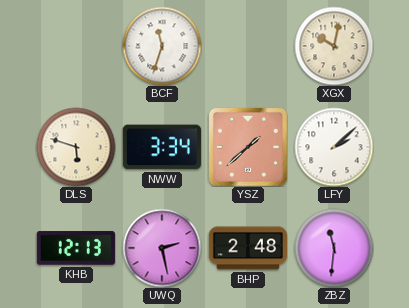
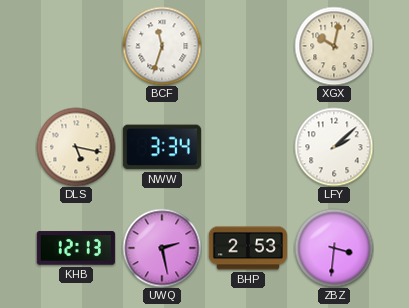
DLS: 5:48 -> 5:17
YSZ: 1:38 -> none
BHP: 2:48 -> 2:53
ZBZ: 11:31 -> 3:31
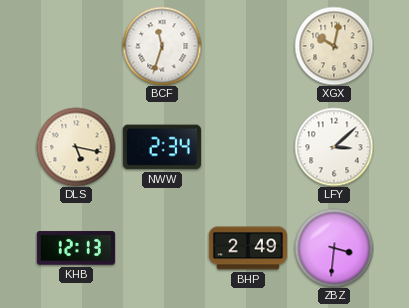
NWW: 3:34 -> 2:34
LFY: 2:08 -> 3:08
UWQ: 2:28 -> none
BHP: 2:53 -> 2:49
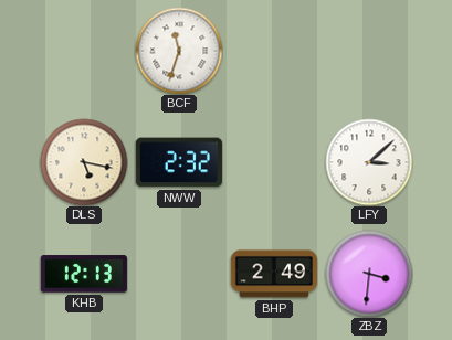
XGX: 10:02 -> none
NWW: 2:34 -> 2:32
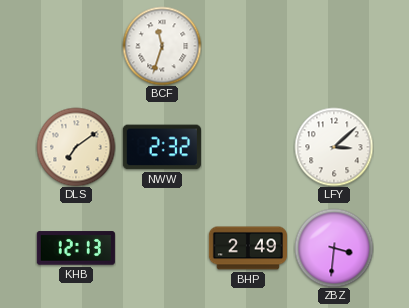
DLS: 5:17 -> 7:09
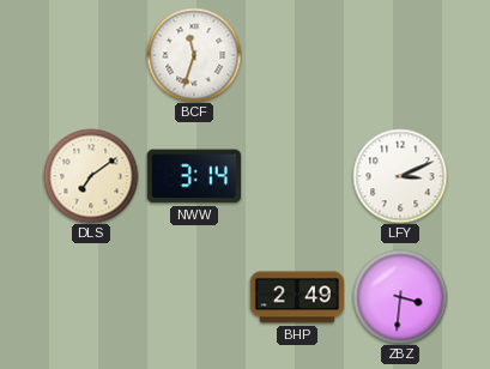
NWW: 2:32 -> 3:14
LFY: 3:08 -> 3:11
KHB: 12:13 -> none
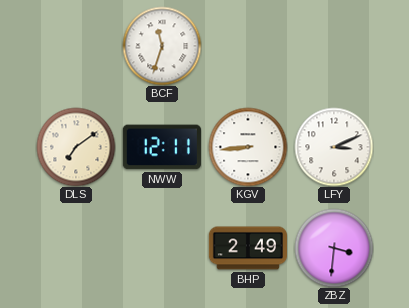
NWW: 3:14 -> 12:11
KGV: none -> 8:44
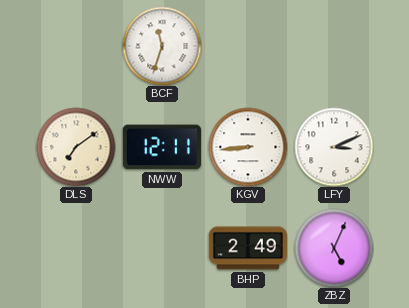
ZBZ: 3:31 -> 5:04
